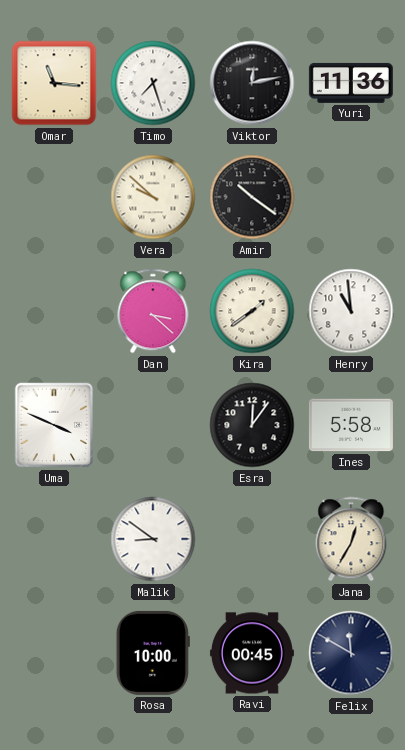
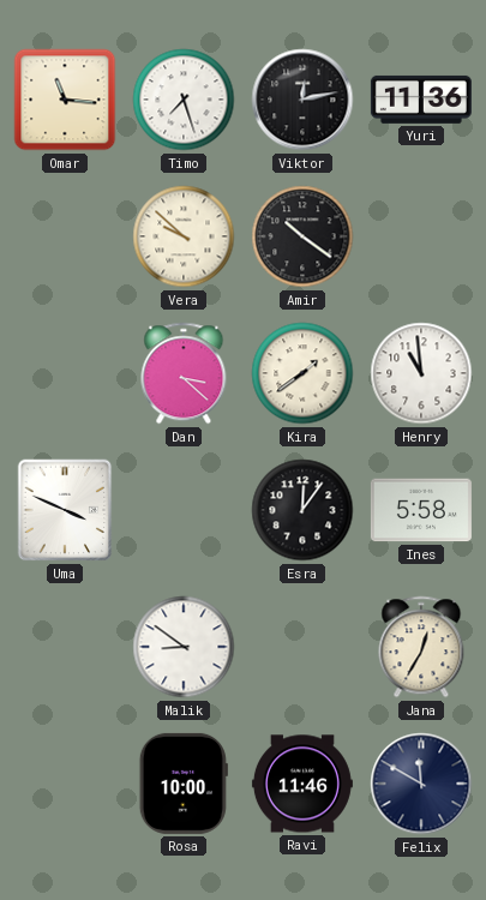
Ravi: 00:45 -> 11:46
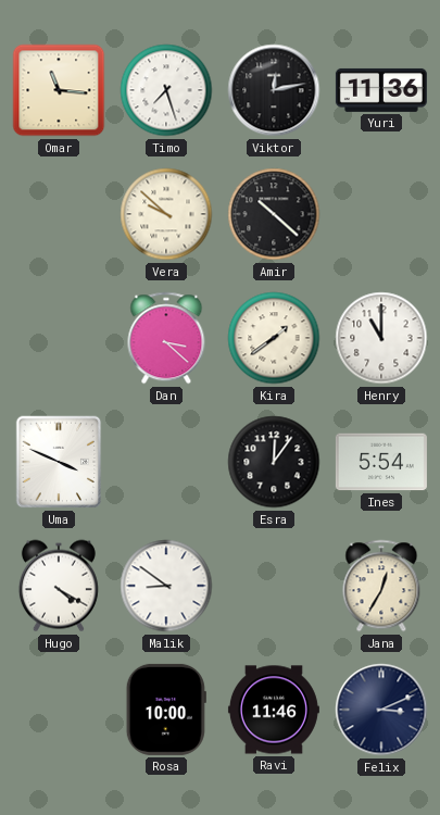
Amir: 10:21 -> 10:22
Henry: 10:59 -> 11:00
Ines: 5:58 -> 5:54
Hugo: none -> 4:20
Felix: 11:50 -> 3:11
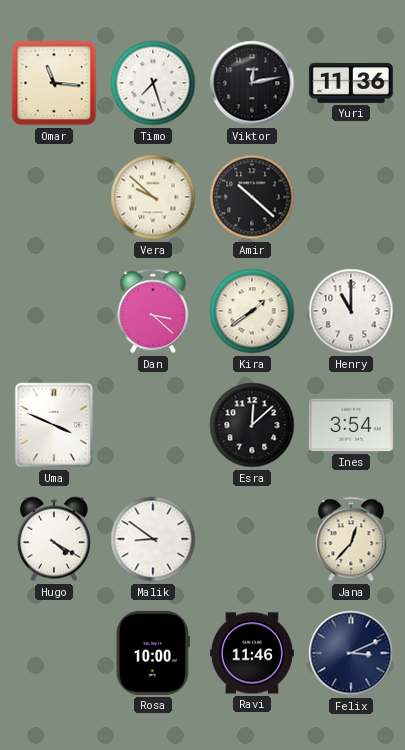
Esra: 12:06 -> 12:08
Ines: 5:54 -> 3:54
Jana: 12:35 -> 12:37
